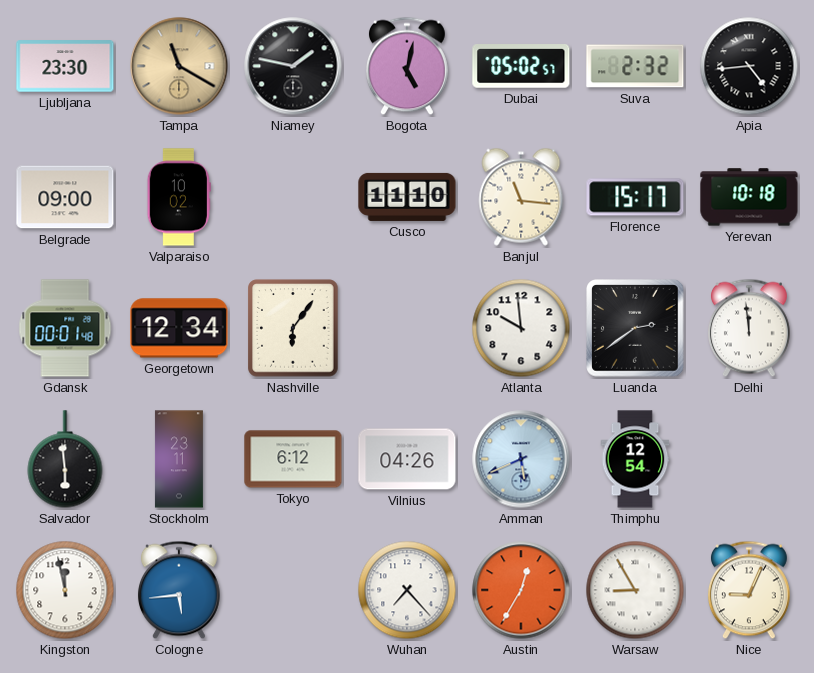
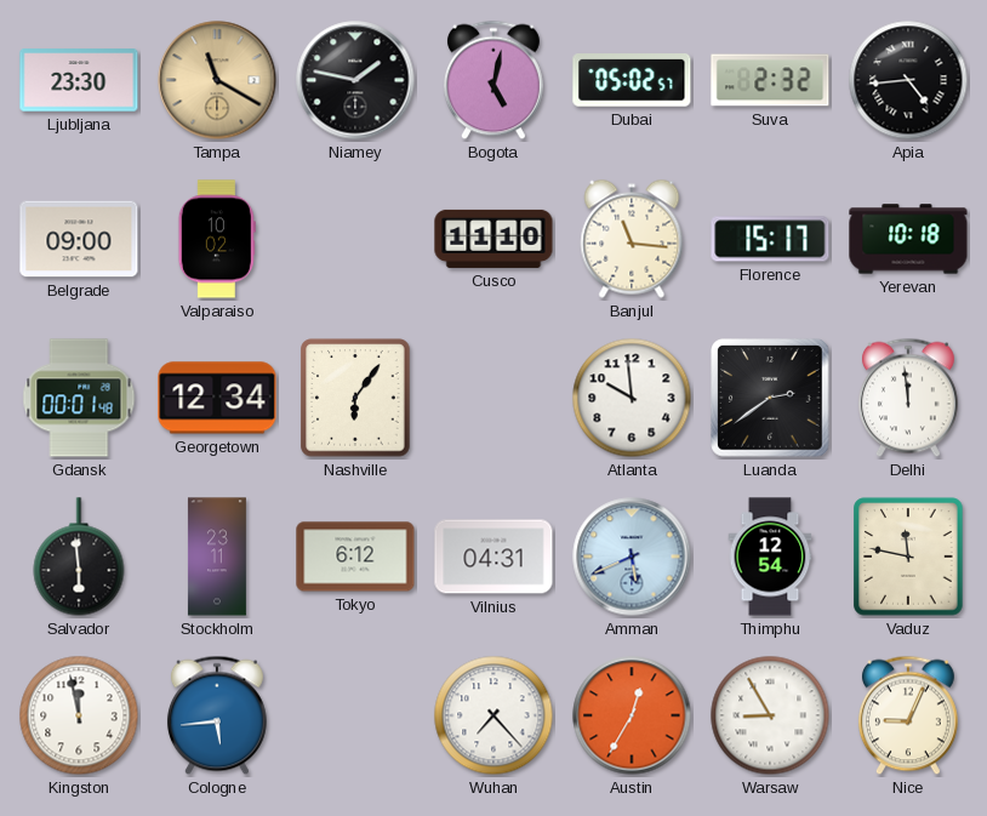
Vilnius: 04:26 -> 04:31
Vaduz: none -> 11:47
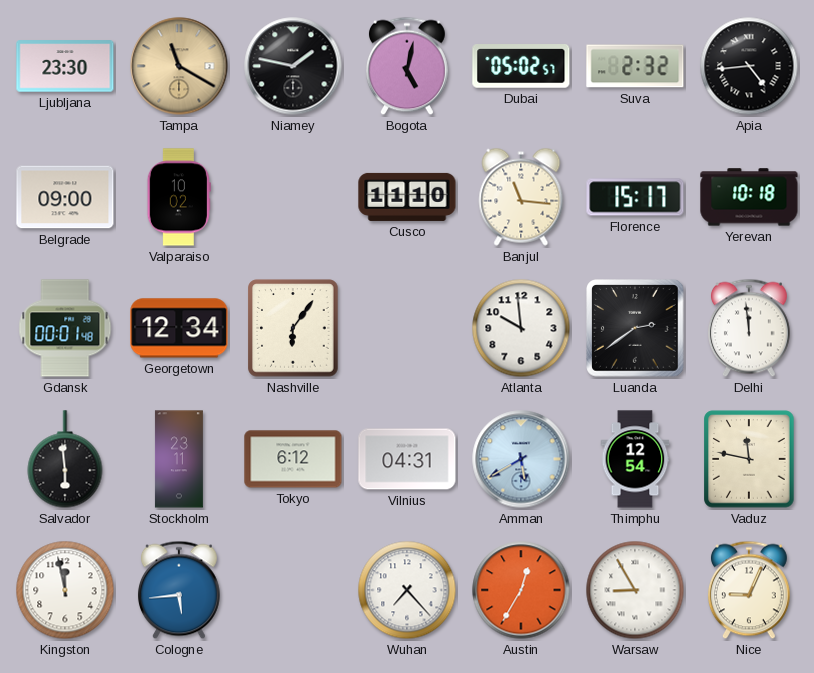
Amman: 5:41 -> 5:40
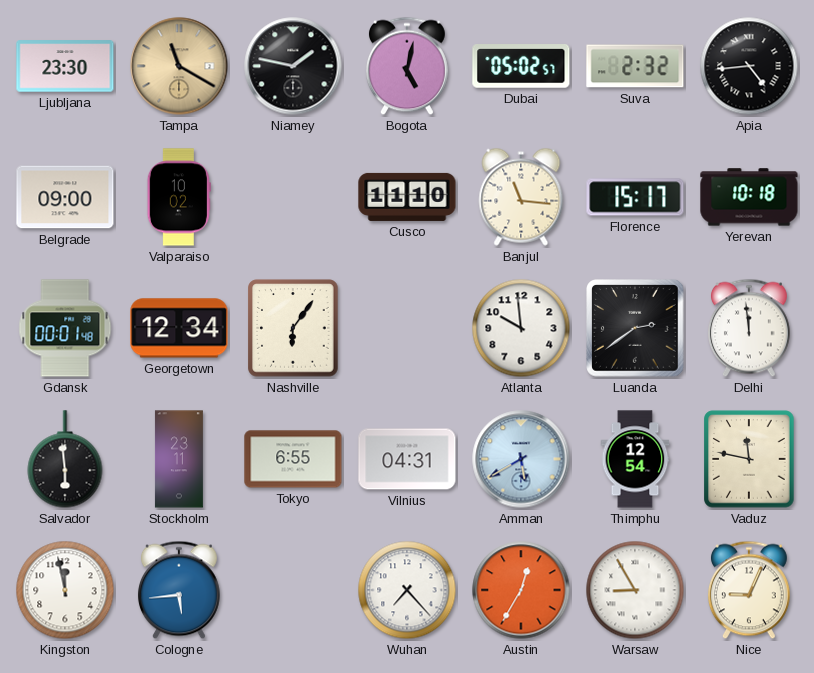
Tokyo: 6:12 -> 6:55
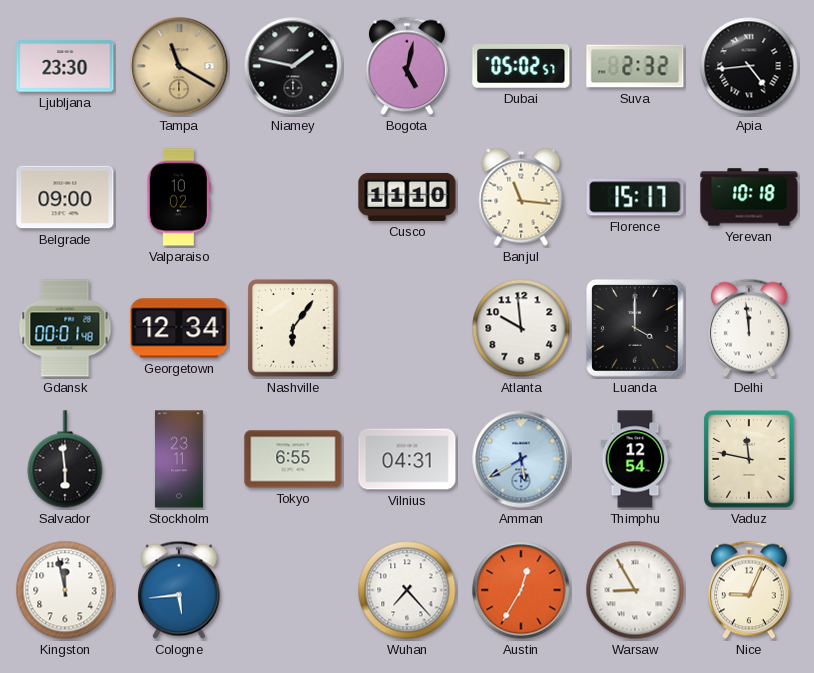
Luanda: 2:39 -> 4:00
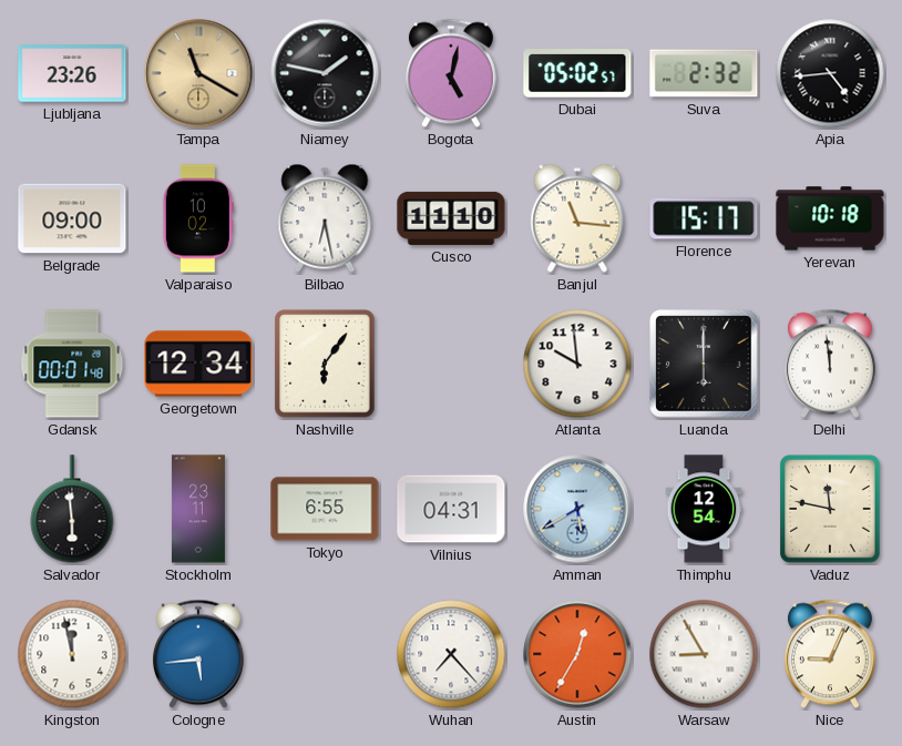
Ljubljana: 23:30 -> 23:26
Bilbao: none -> 6:28
Luanda: 4:00 -> 6:00
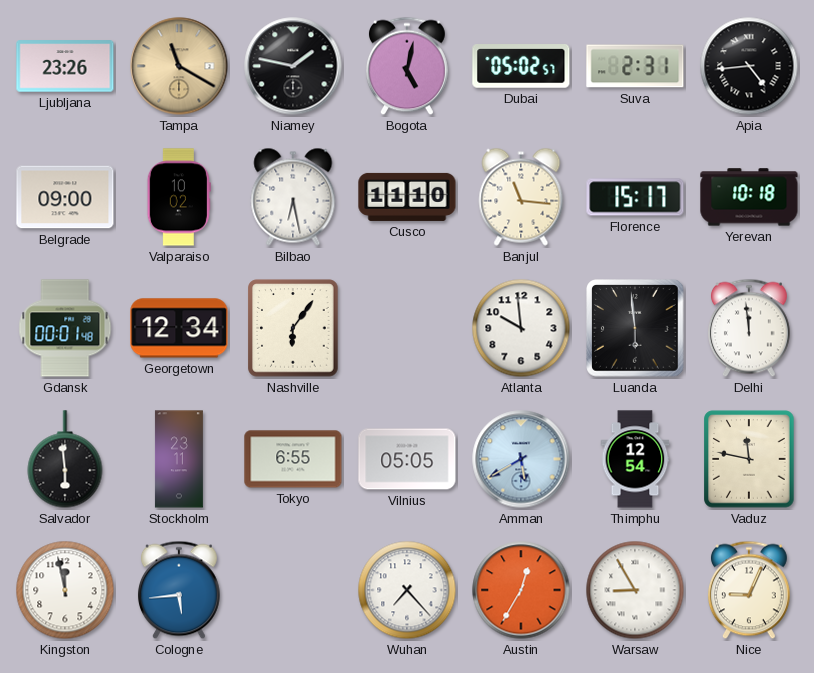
Suva: 2:32 -> 2:31
Luanda: 6:00 -> 5:59
Vilnius: 04:31 -> 05:05
